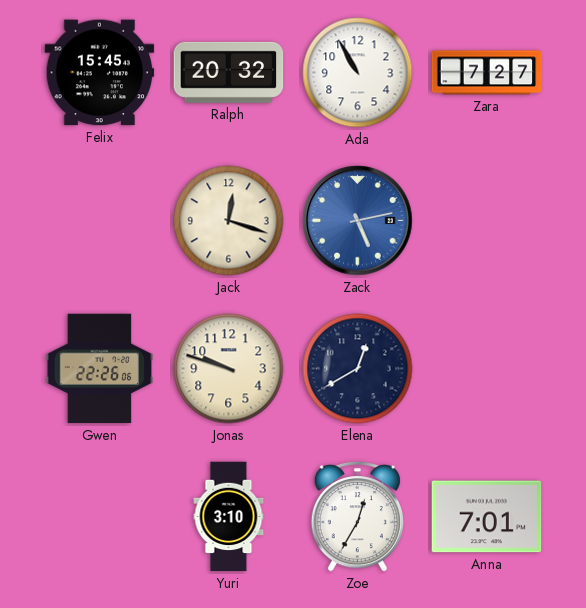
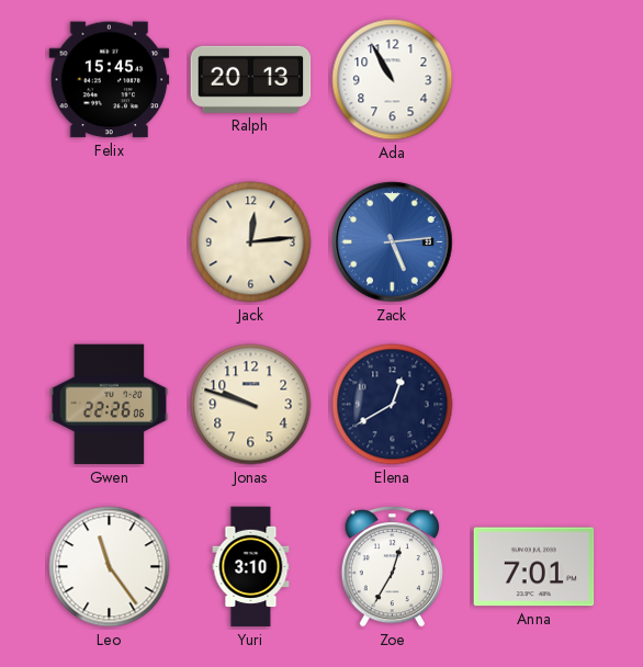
Ralph: 20:32 -> 20:13
Zara: 7:27 -> none
Jack: 12:18 -> 12:14
Zack: 5:13 -> 5:14
Leo: none -> 11:24
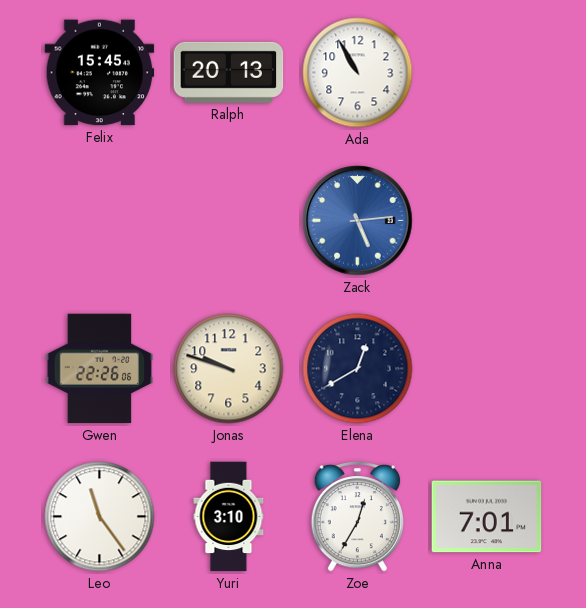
Jack: 12:14 -> none
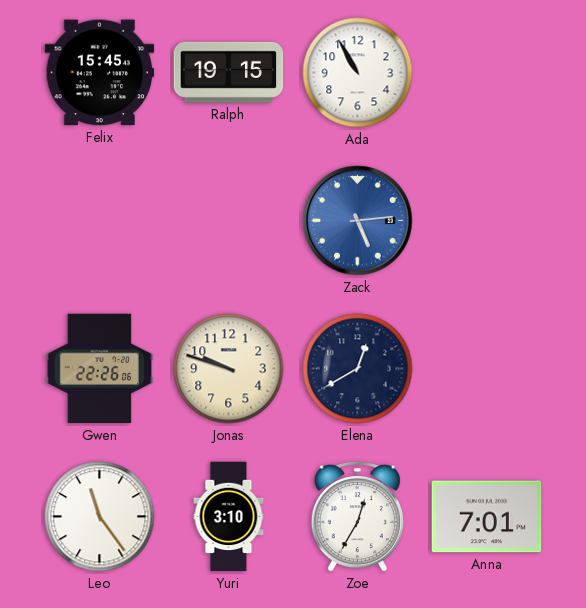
Ralph: 20:13 -> 19:15
